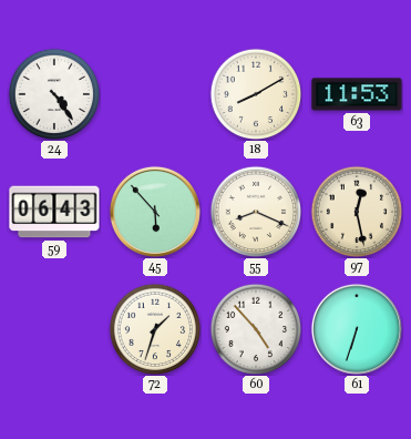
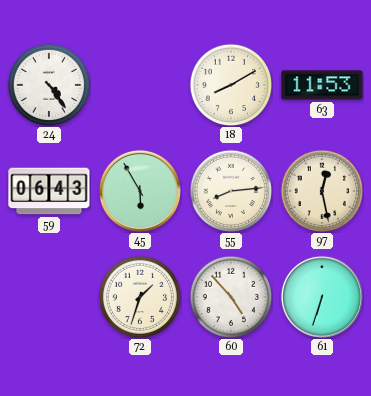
45: 5:53 -> 5:55
55: 8:19 -> 8:14
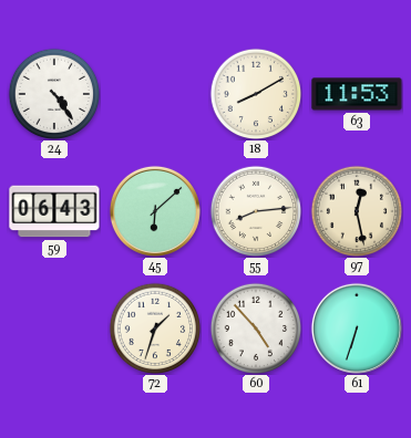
45: 5:55 -> 6:08
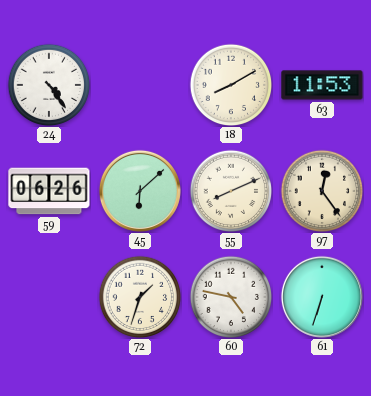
59: 06:43 -> 06:26
55: 8:14 -> 8:11
97: 12:28 -> 12:24
60: 4:53 -> 4:47
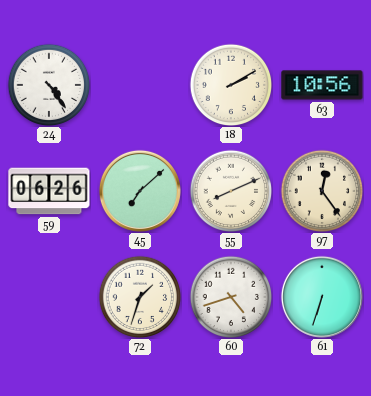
18: 8:10 -> 2:10
63: 11:53 -> 10:56
45: 6:08 -> 7:08
60: 4:47 -> 4:42
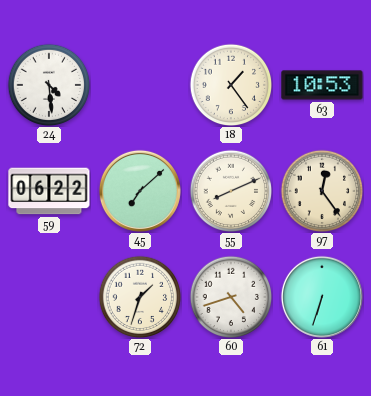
24: 4:24 -> 4:29
18: 2:10 -> 1:24
63: 10:56 -> 10:53
59: 06:26 -> 06:22
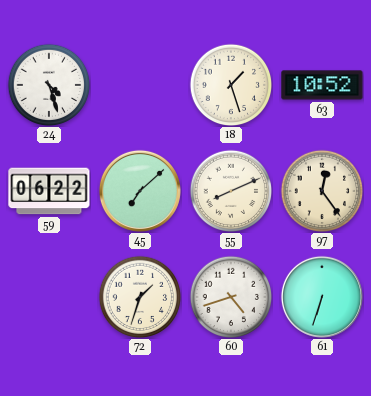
24: 4:29 -> 4:27
18: 1:24 -> 1:27
63: 10:53 -> 10:52
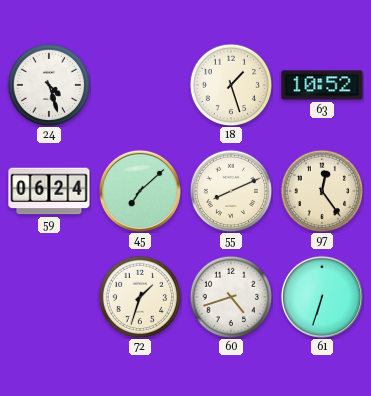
59: 06:22 -> 06:24
